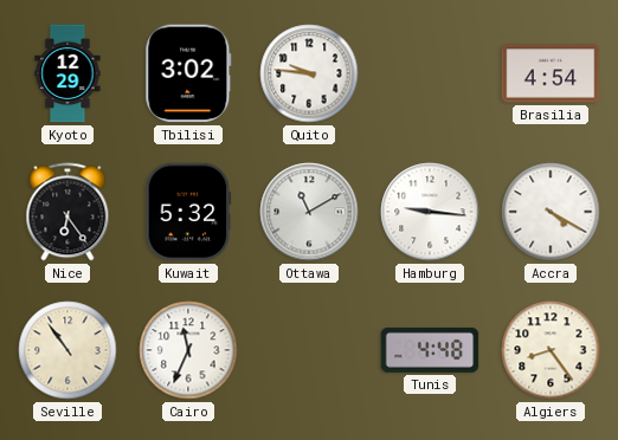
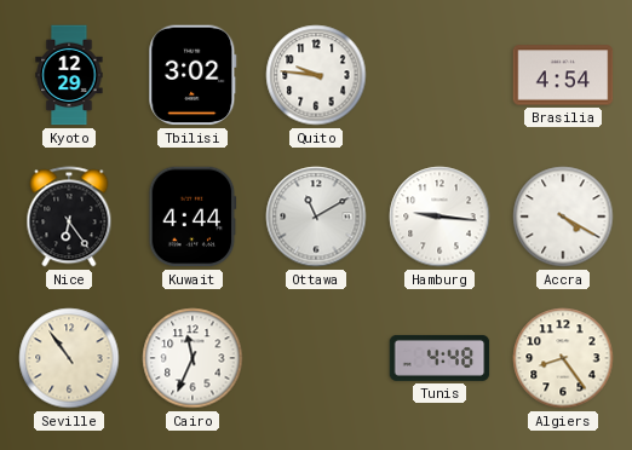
Kuwait: 5:32 -> 4:44
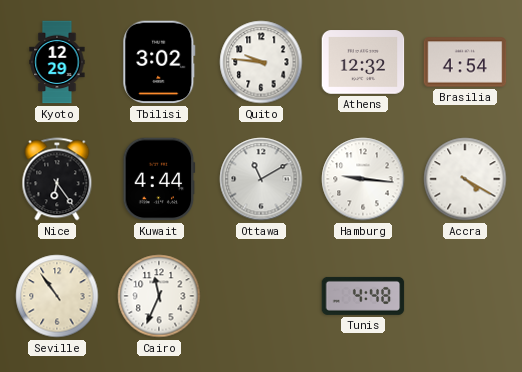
Athens: none -> 12:32
Algiers: 8:24 -> none
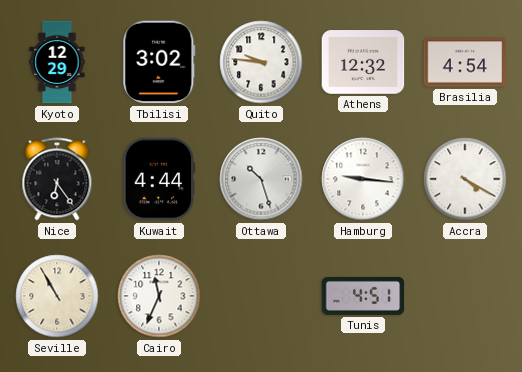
Ottawa: 11:10 -> 10:27
Seville: 10:54 -> 10:55
Tunis: 4:48 -> 4:51
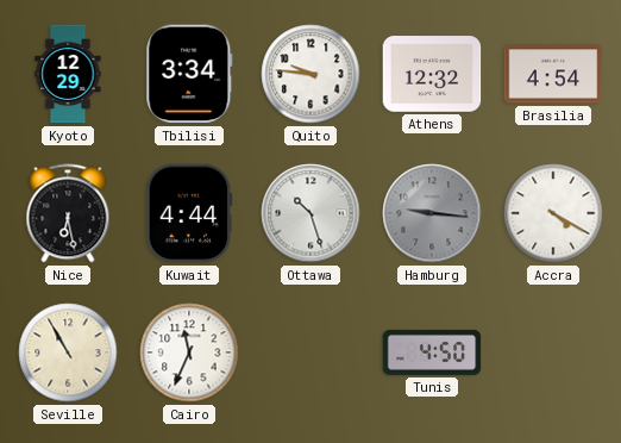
Tbilisi: 3:02 -> 3:34
Nice: 6:24 -> 6:28
Hamburg dial: white -> grey
Tunis: 4:51 -> 4:50
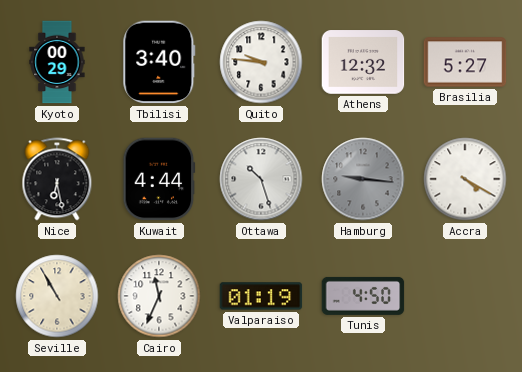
Kyoto: 12:29 -> 00:29
Tbilisi: 3:34 -> 3:40
Brasilia: 4:54 -> 5:27
Valparaiso: none -> 01:19
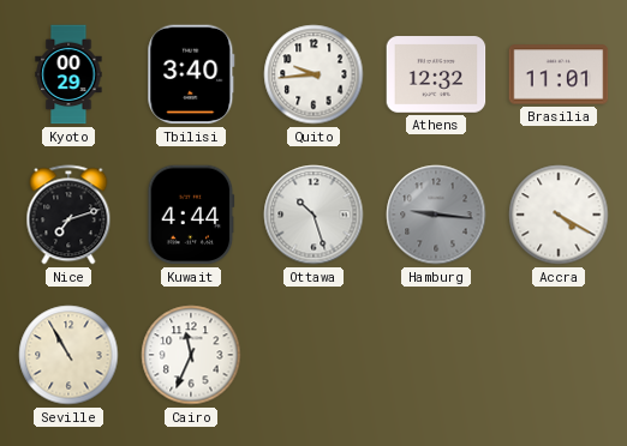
Quito: 9:46 -> 9:44
Brasilia: 5:27 -> 11:01
Nice: 6:28 -> 7:12
Valparaiso: 01:19 -> none
Tunis: 4:50 -> none
